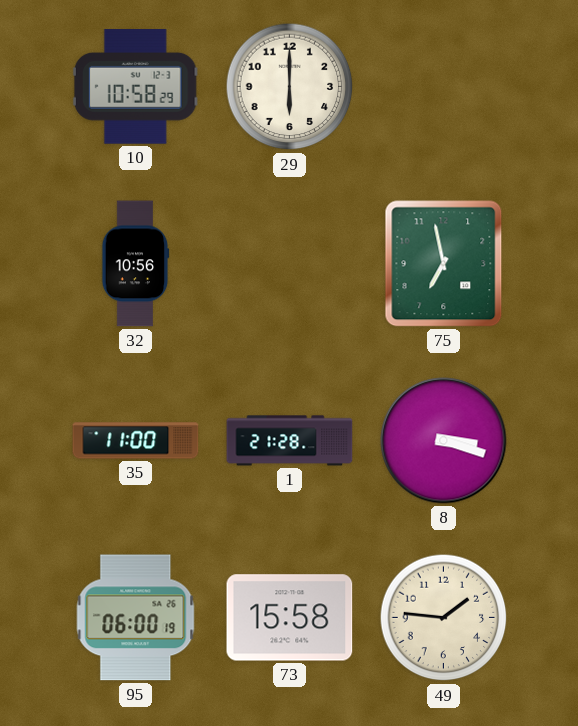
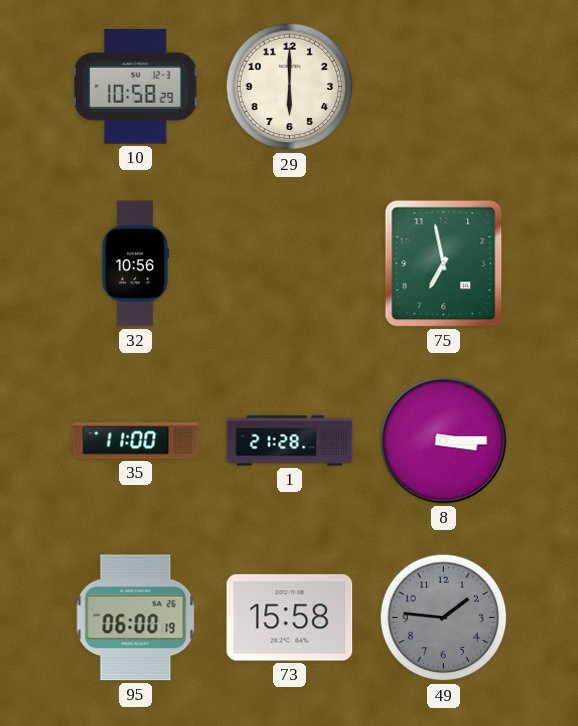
8: 3:18 -> 3:15
49 dial: cream -> grey
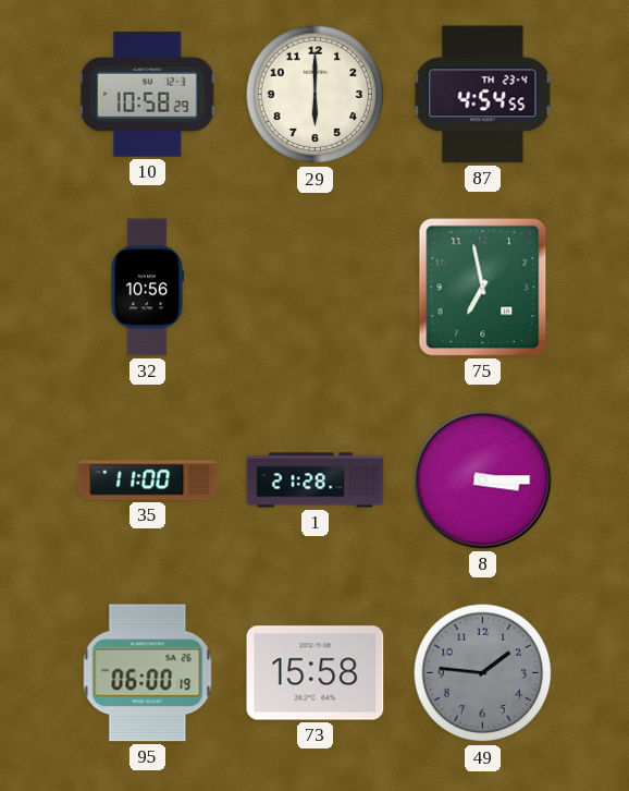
87: none -> 4:54
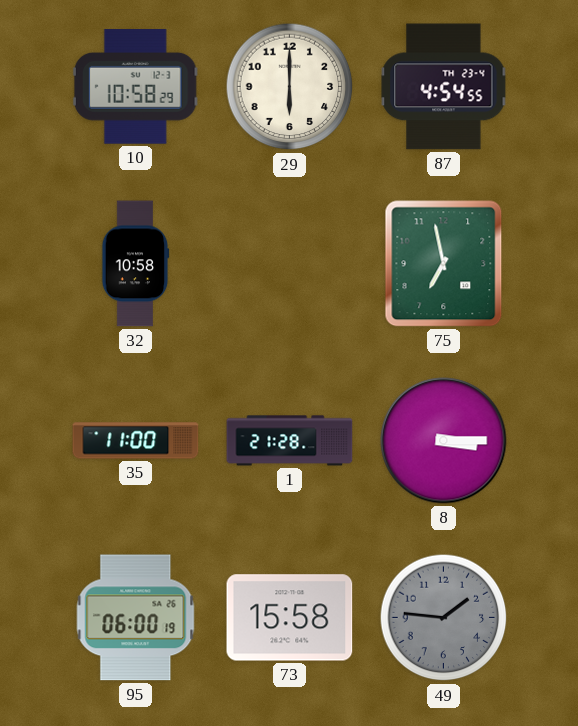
32: 10:56 -> 10:58
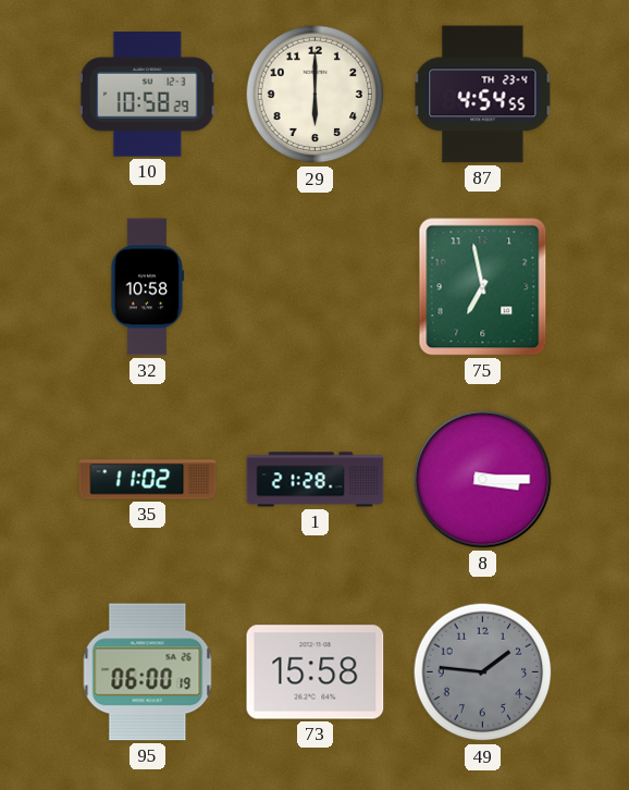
35: 11:00 -> 11:02
